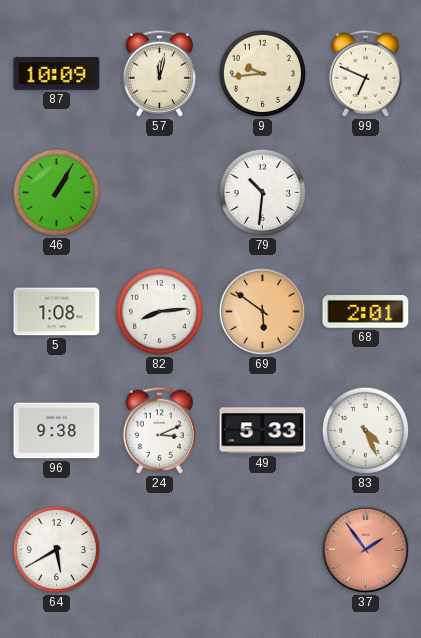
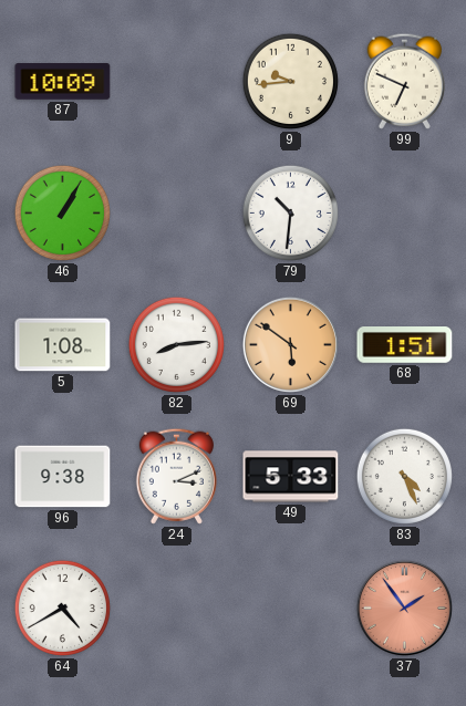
57: 12:02 -> none
68: 2:01 -> 1:51
64: 5:40 -> 4:40
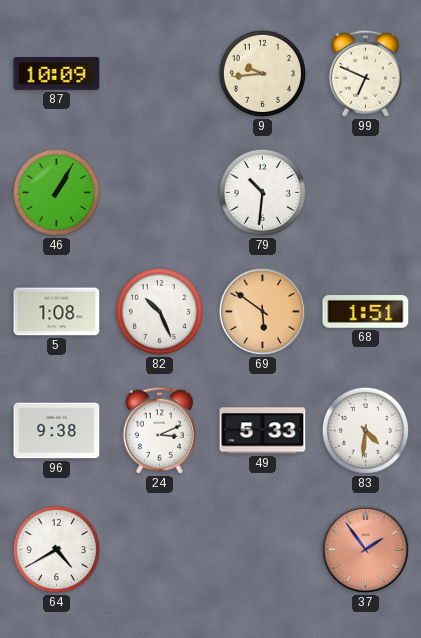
82: 8:14 -> 10:26
83: 4:26 -> 4:31
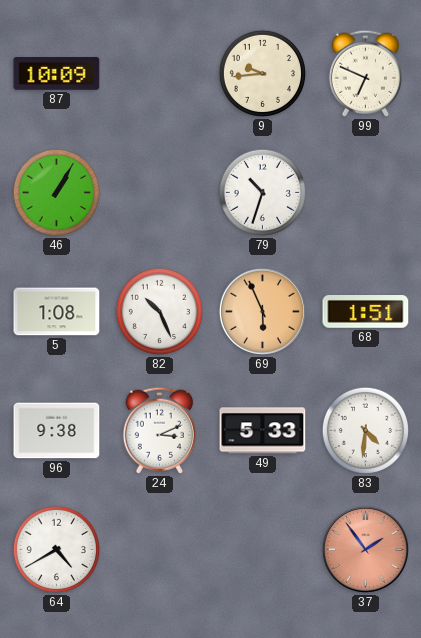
79: 10:31 -> 10:33
69: 5:51 -> 5:56
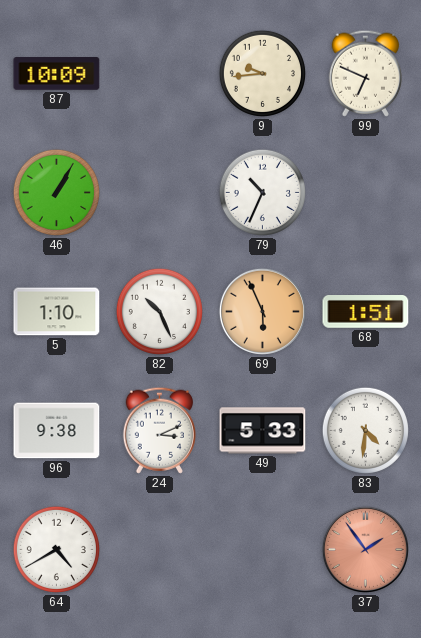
79: 10:33 -> 10:34
5: 1:08 -> 1:10
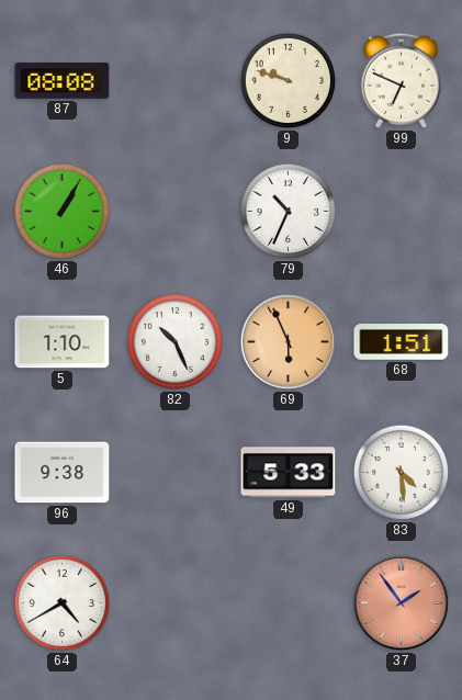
87: 10:09 -> 08:08
9: 9:44 -> 9:48
24: 3:11 -> none
83: 4:31 -> 4:29
